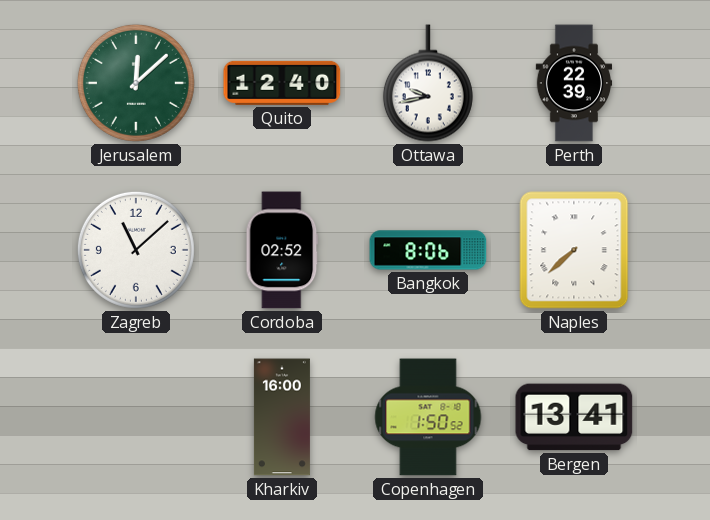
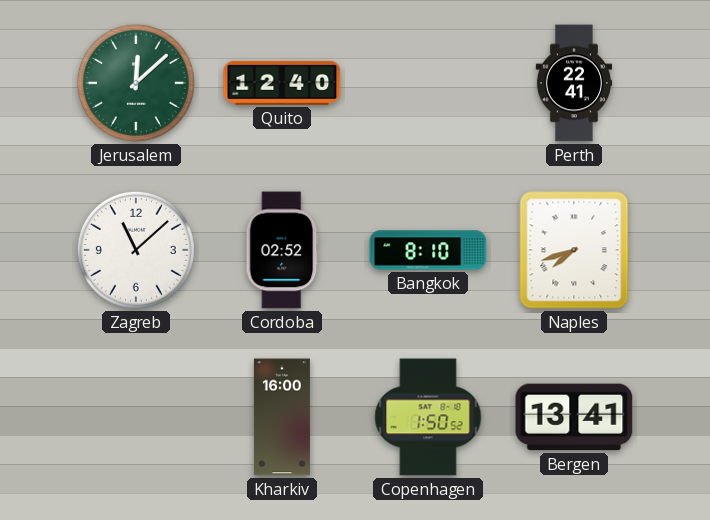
Ottawa: 9:43 -> none
Perth: 22:39 -> 22:41
Bangkok: 8:06 -> 8:10
Naples: 7:38 -> 7:42
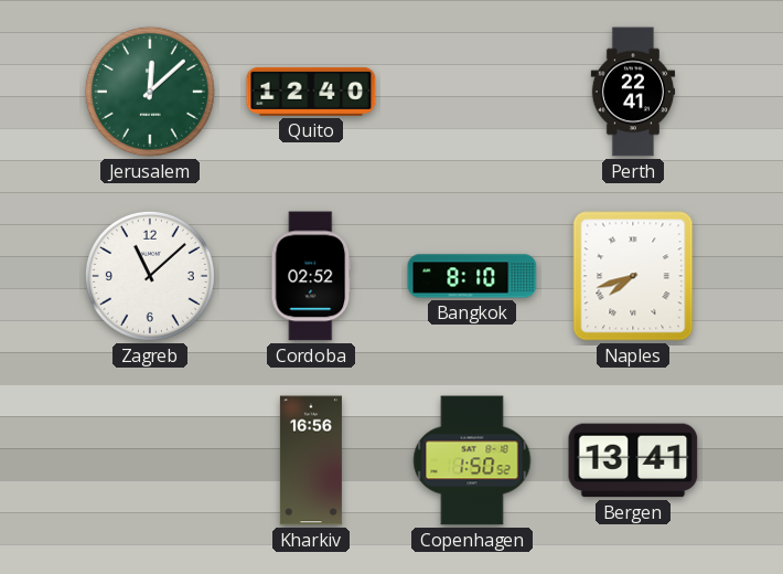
Kharkiv: 16:00 -> 16:56
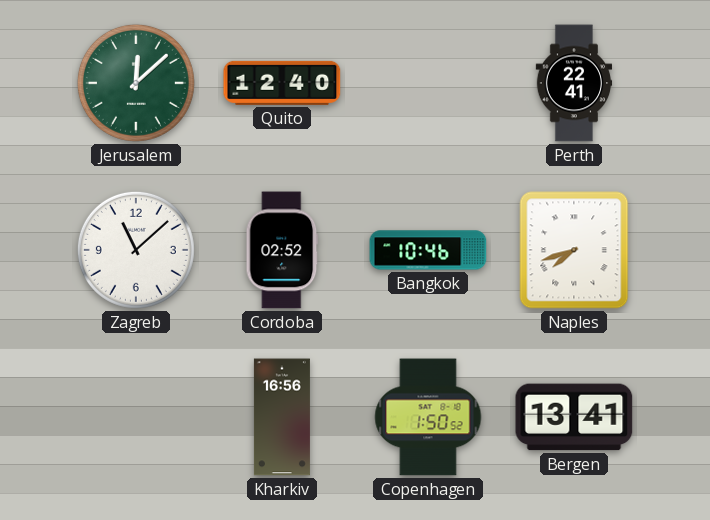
Bangkok: 8:10 -> 10:46
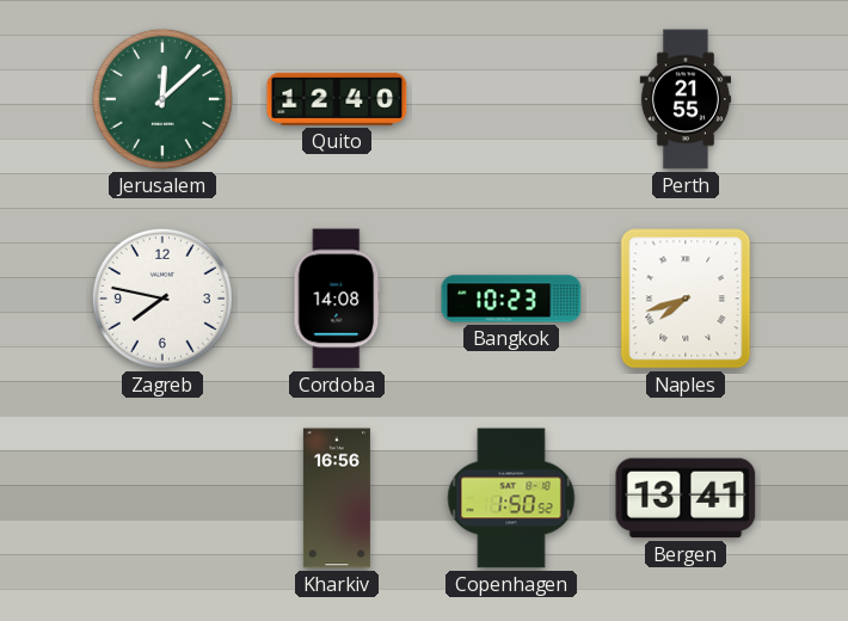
Perth: 22:41 -> 21:55
Zagreb: 11:08 -> 7:47
Cordoba: 02:52 -> 14:08
Bangkok: 10:46 -> 10:23
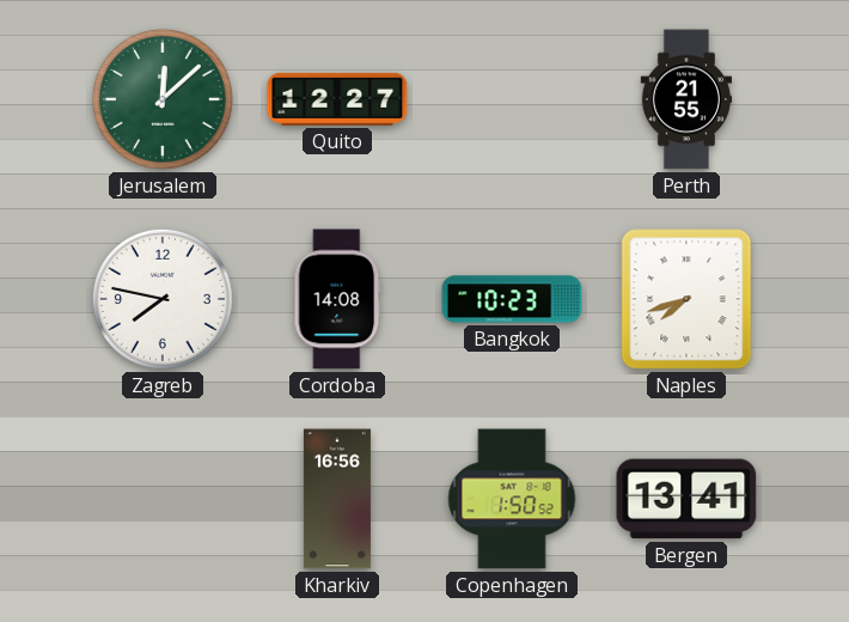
Quito: 12:40 -> 12:27
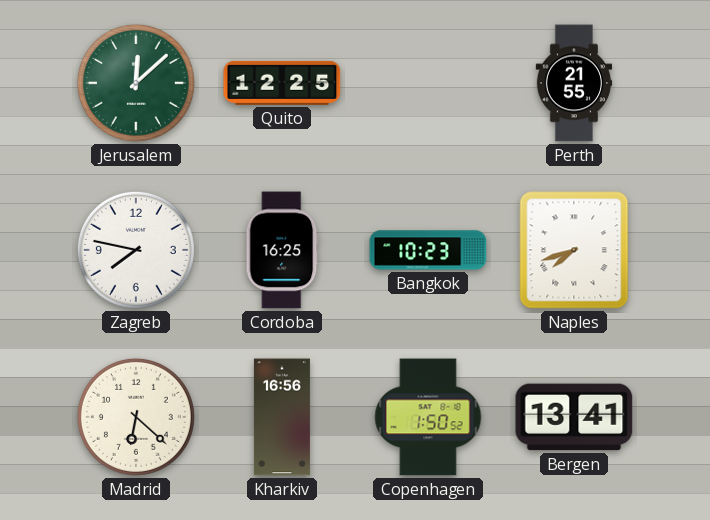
Quito: 12:27 -> 12:25
Cordoba: 14:08 -> 16:25
Madrid: none -> 6:22
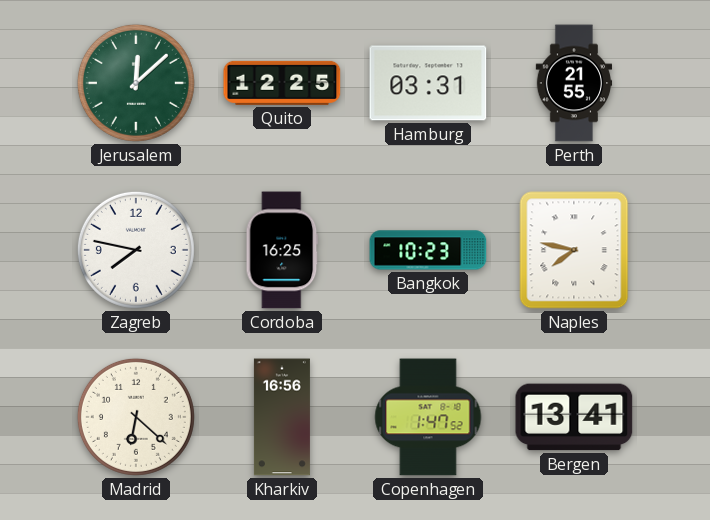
Hamburg: none -> 03:31
Naples: 7:42 -> 7:47
Copenhagen: 1:50 -> 1:47
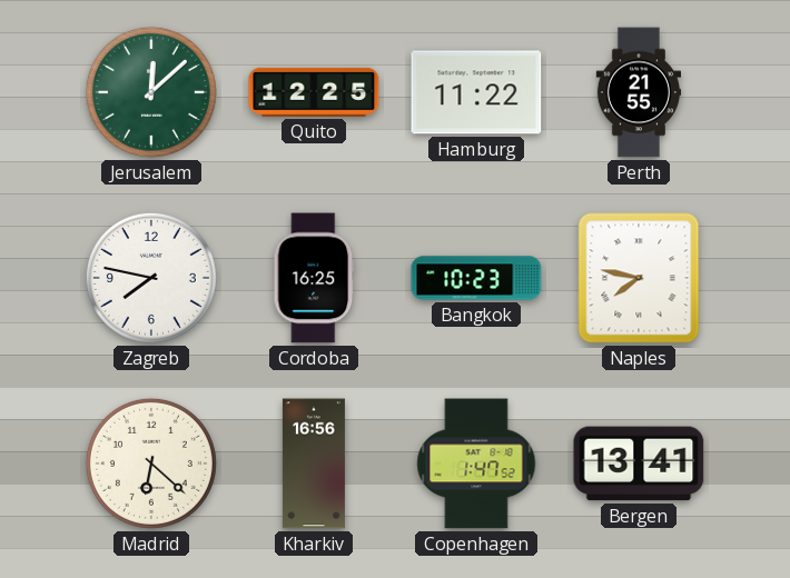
Hamburg: 03:31 -> 11:22
